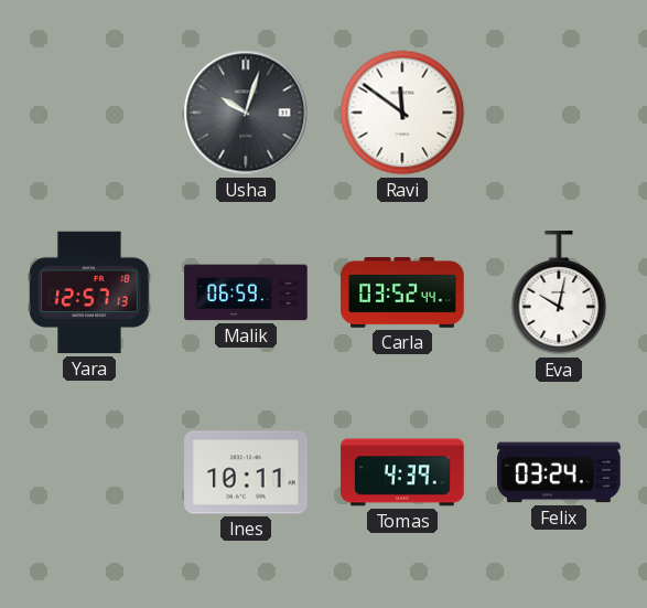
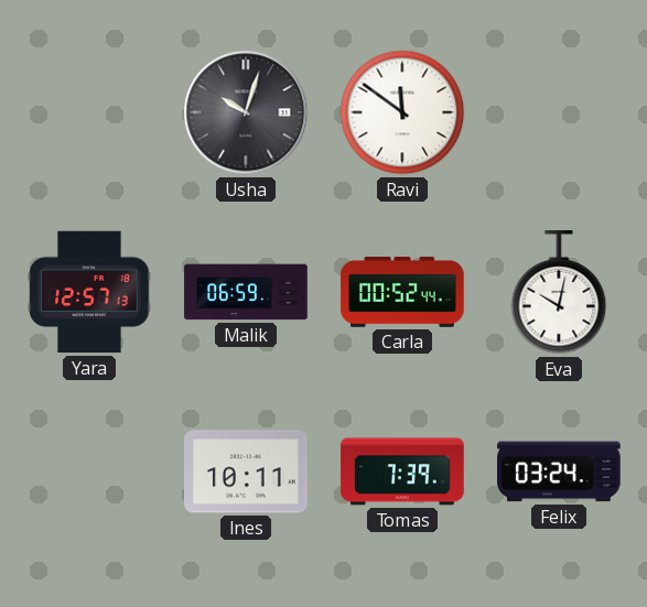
Carla: 03:52 -> 00:52
Tomas: 4:39 -> 7:39
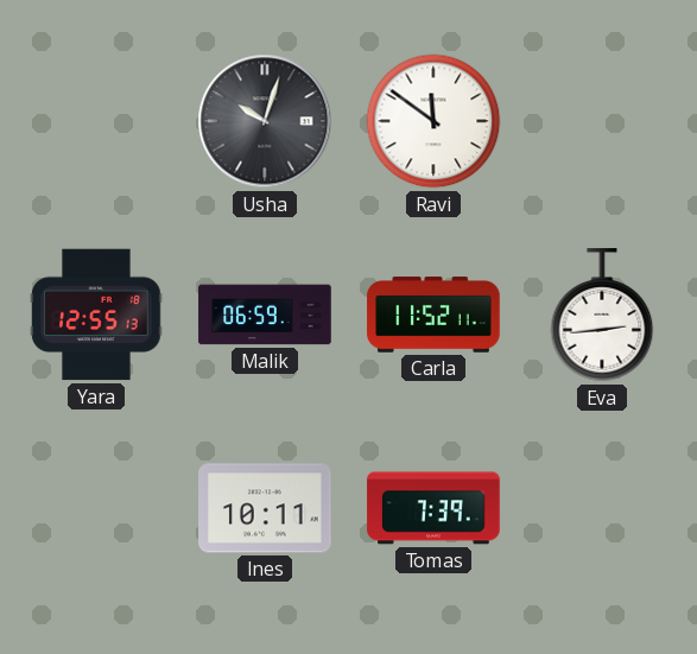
Yara: 12:57 -> 12:55
Carla: 00:52 -> 11:52
Eva: 10:02 -> 2:44
Felix: 03:24 -> none
